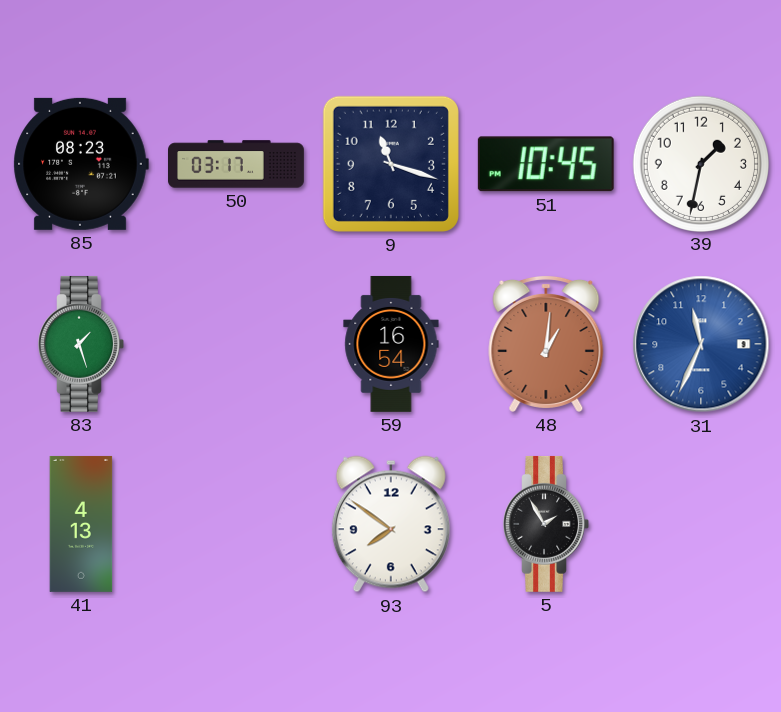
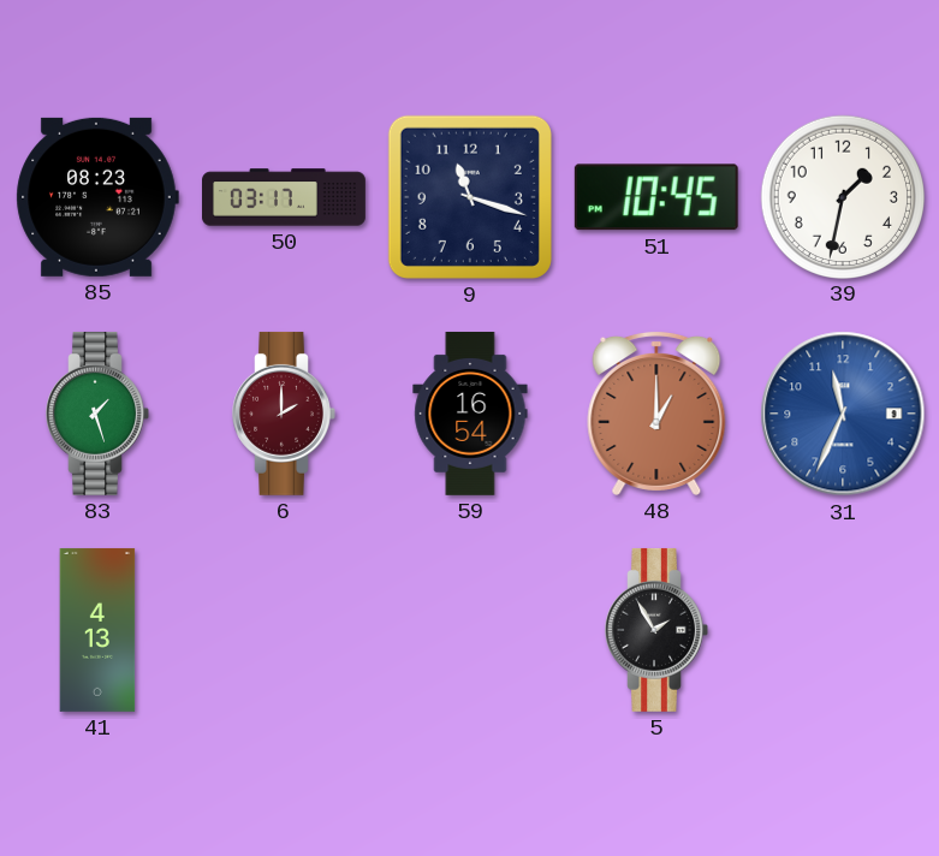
6: none -> 2:00
48: 1:01 -> 1:00
93: 7:51 -> none
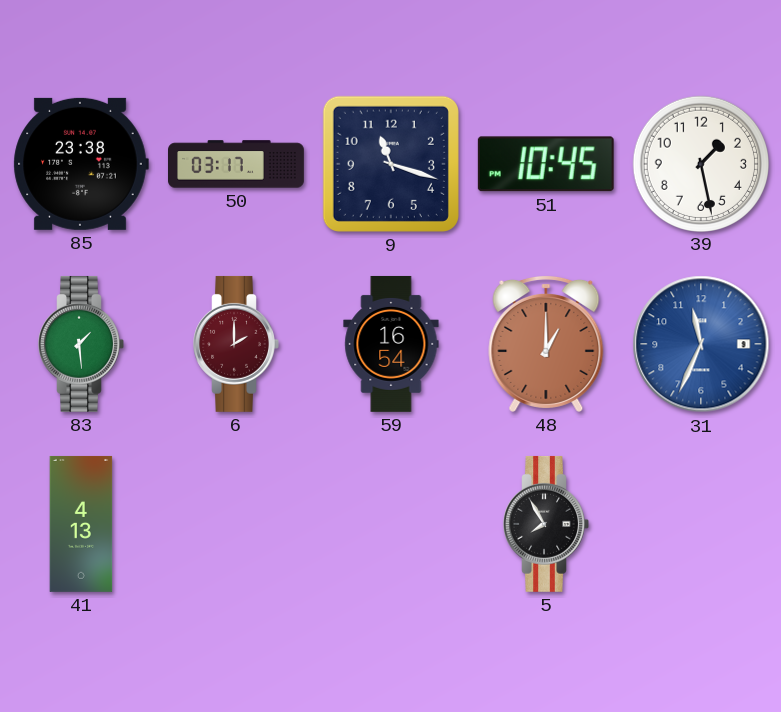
85: 08:23 -> 23:38
39: 1:32 -> 1:28
83: 1:27 -> 1:29
5: 1:55 -> 7:55
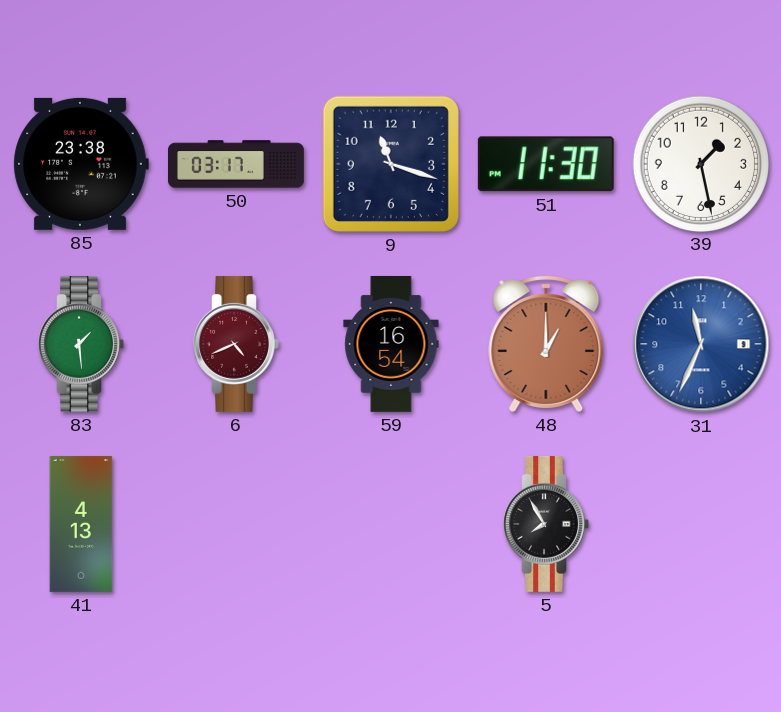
51: 10:45 -> 11:30
6: 2:00 -> 4:41
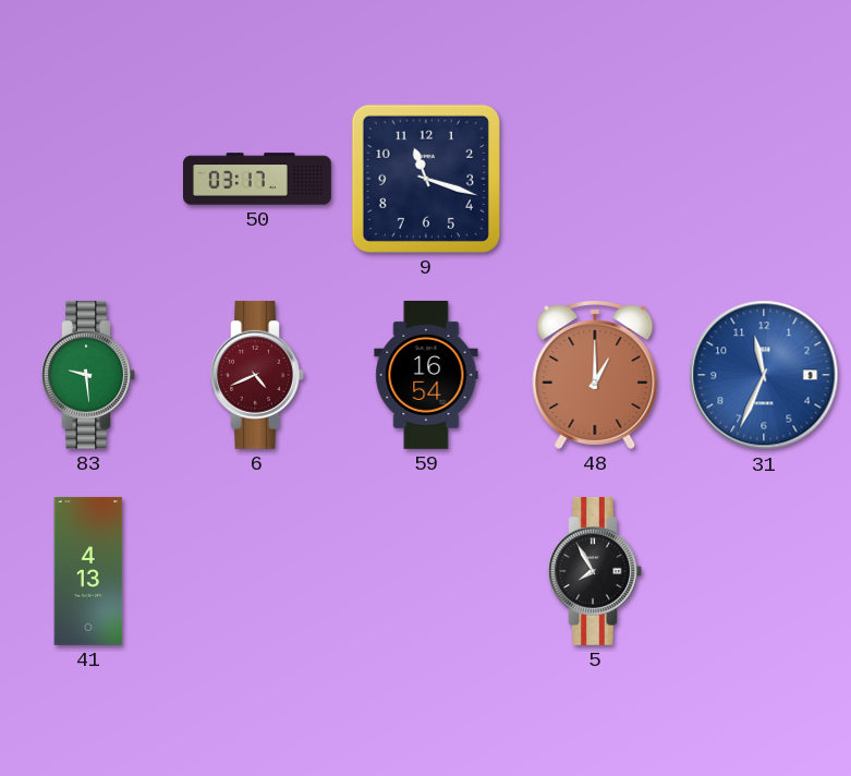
85: 23:38 -> none
51: 11:30 -> none
39: 1:28 -> none
83: 1:29 -> 9:29
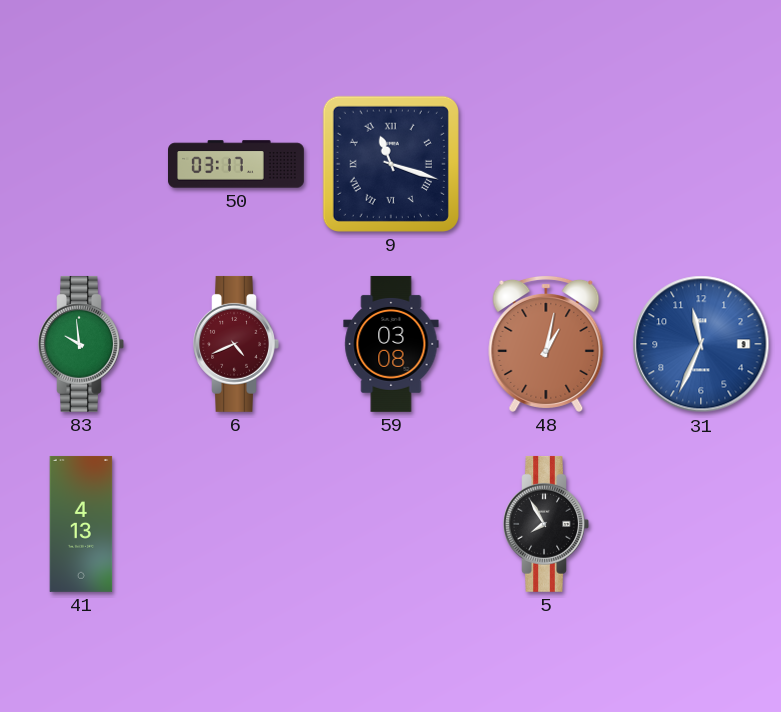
9 numerals: Arabic -> Roman
83: 9:29 -> 9:59
59: 16:54 -> 03:08
48: 1:00 -> 1:02
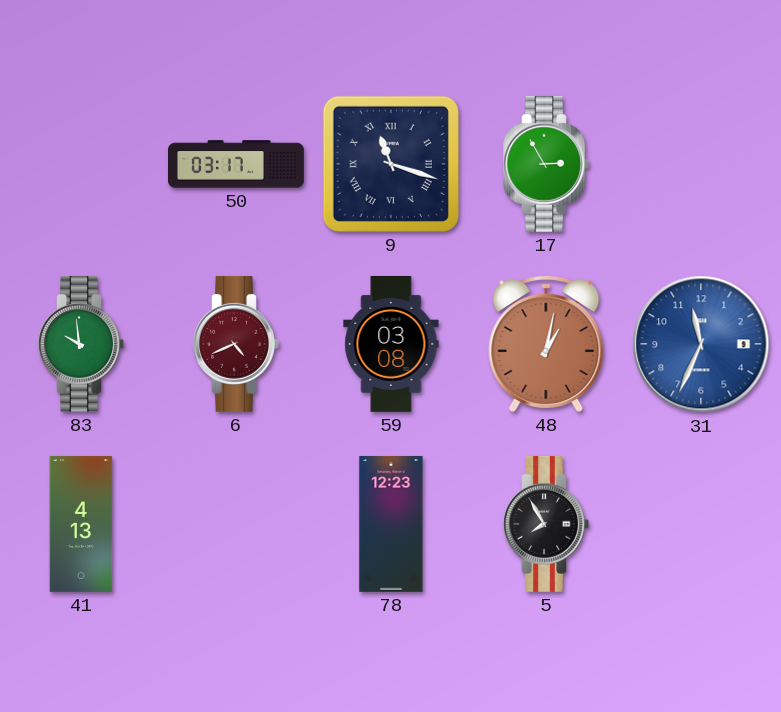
17: none -> 2:55
78: none -> 12:23
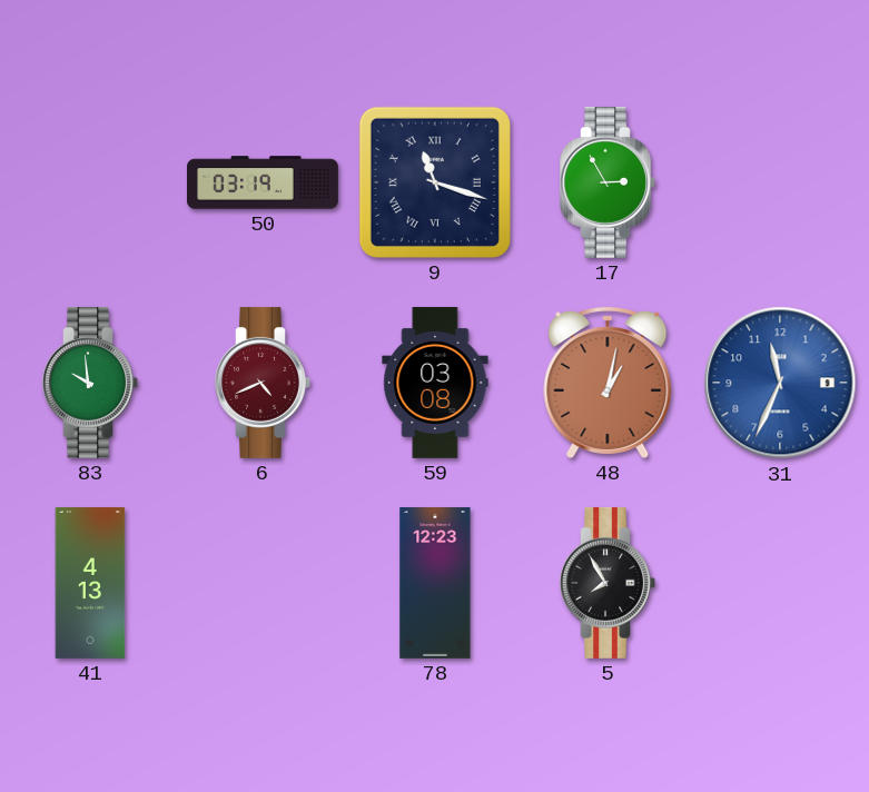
50: 03:17 -> 03:19
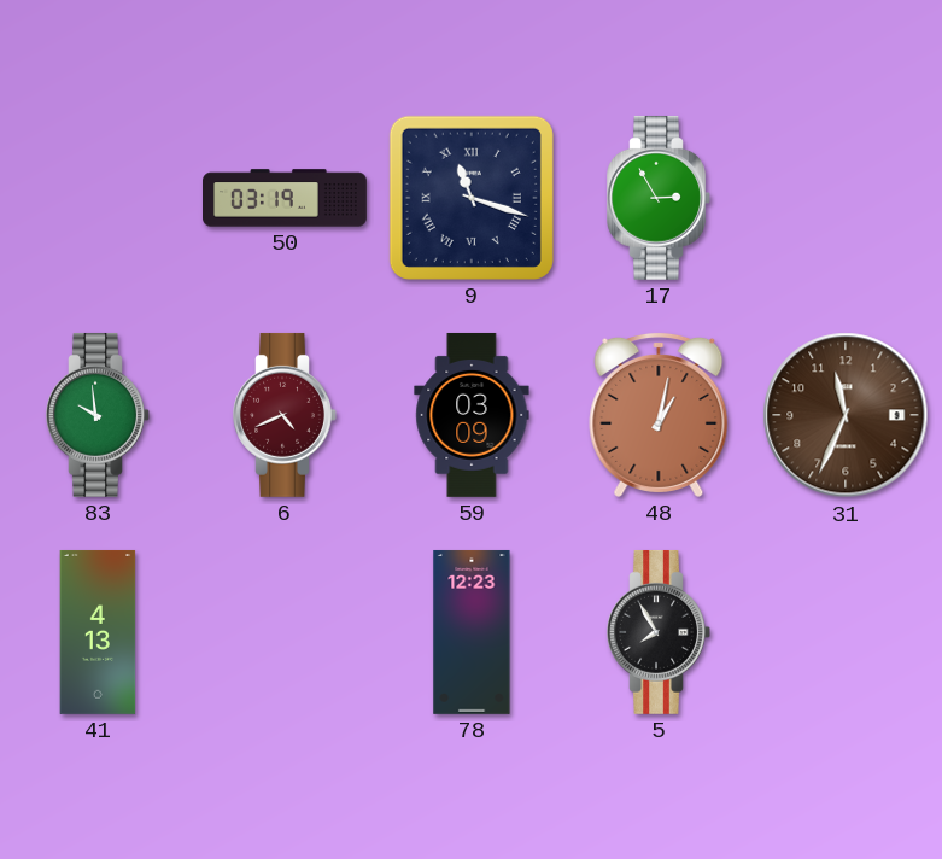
59: 03:08 -> 03:09
31 dial: blue -> brown
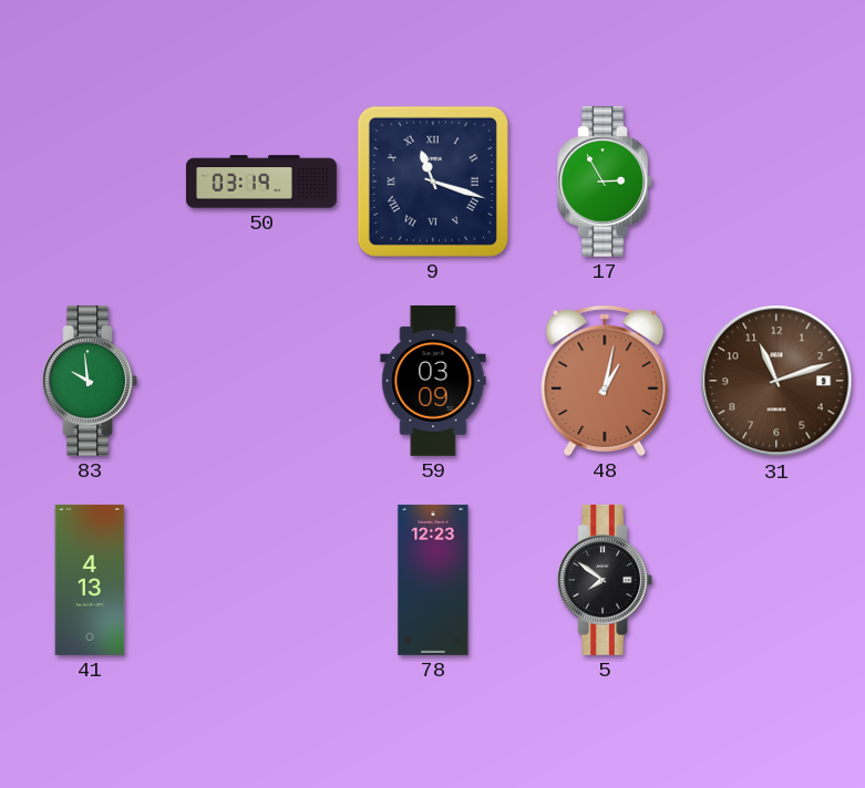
6: 4:41 -> none
31: 11:34 -> 11:12
5: 7:55 -> 7:51
